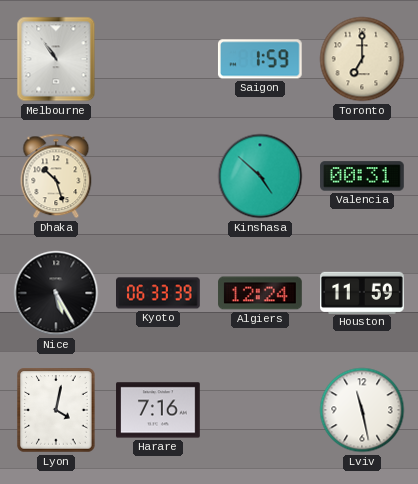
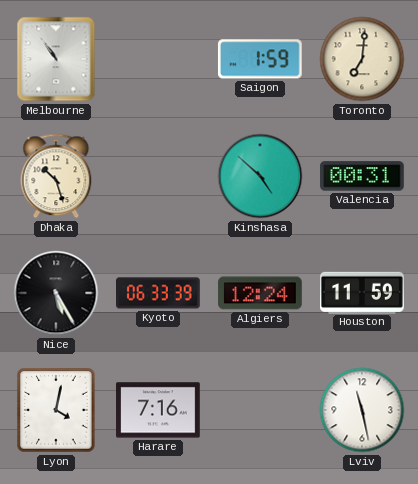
Toronto: 7:00 -> 7:01
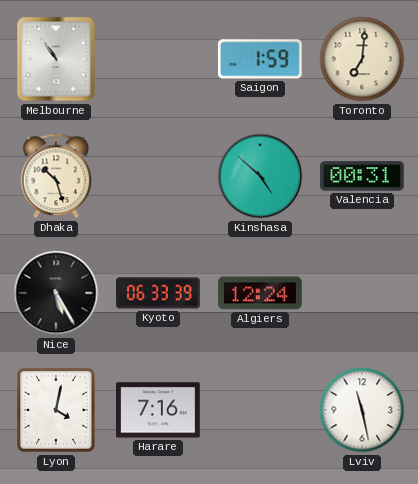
Houston: 11:59 -> none
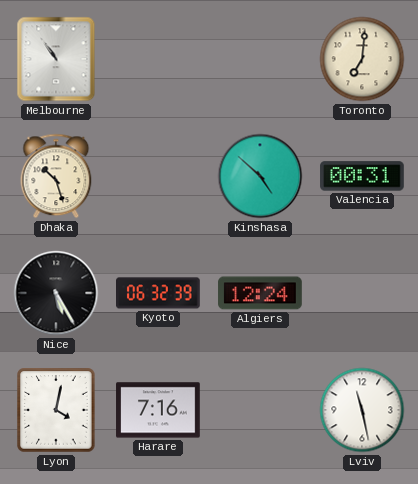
Saigon: 1:59 -> none
Kyoto: 06:33 -> 06:32
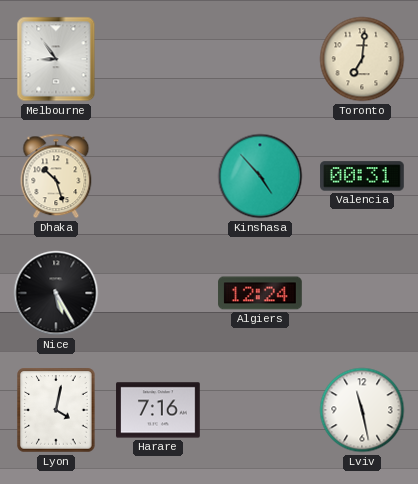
Melbourne: 10:54 -> 8:54
Kinshasa: 4:52 -> 4:53
Kyoto: 06:32 -> none
